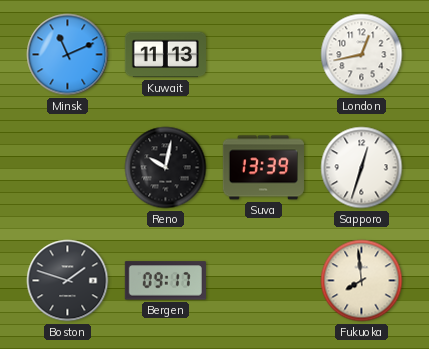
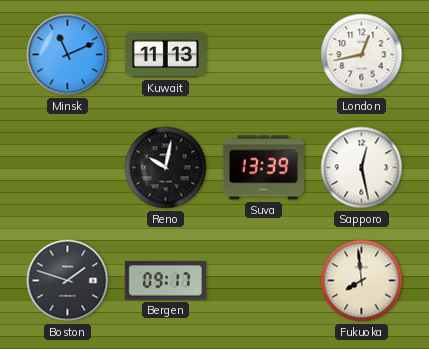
Sapporo: 12:33 -> 12:28
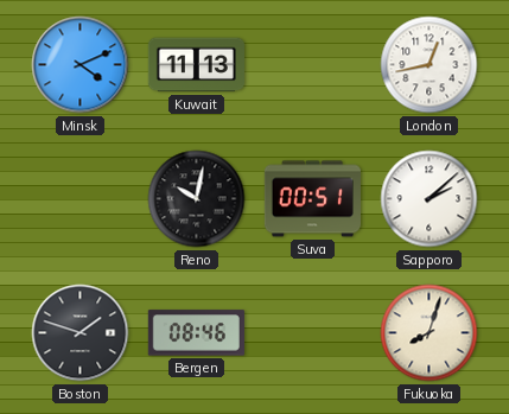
Minsk: 11:11 -> 4:11
Suva: 13:39 -> 00:51
Sapporo: 12:28 -> 2:08
Bergen: 09:17 -> 08:46
Fukuoka: 7:59 -> 8:03
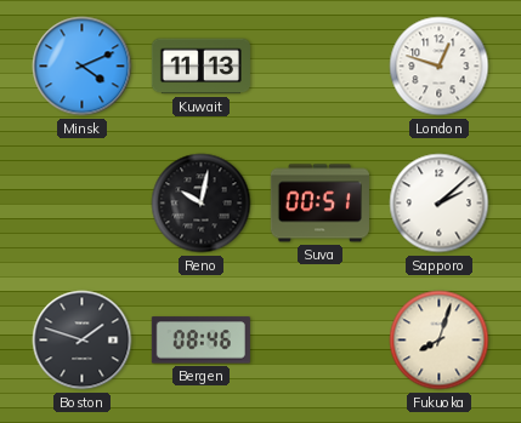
London: 12:43 -> 12:48
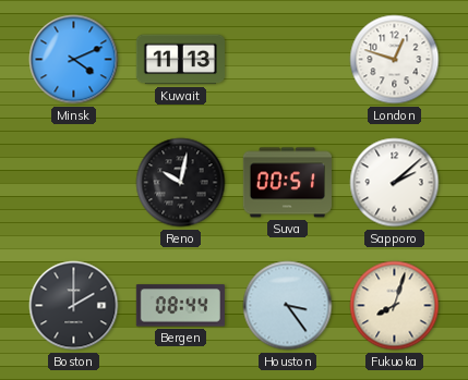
Boston: 1:48 -> 2:00
Bergen: 08:46 -> 08:44
Houston: none -> 3:24
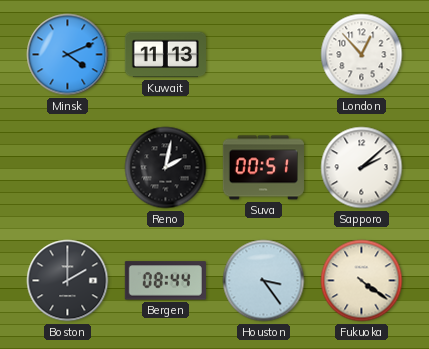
London: 12:48 -> 12:53
Reno: 10:02 -> 2:02
Fukuoka: 8:03 -> 4:21
